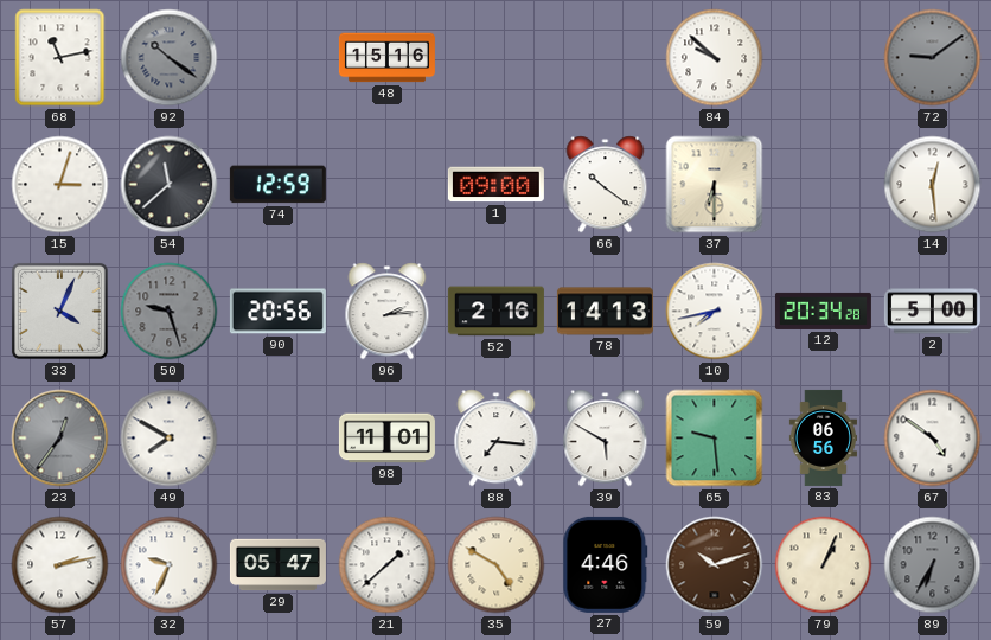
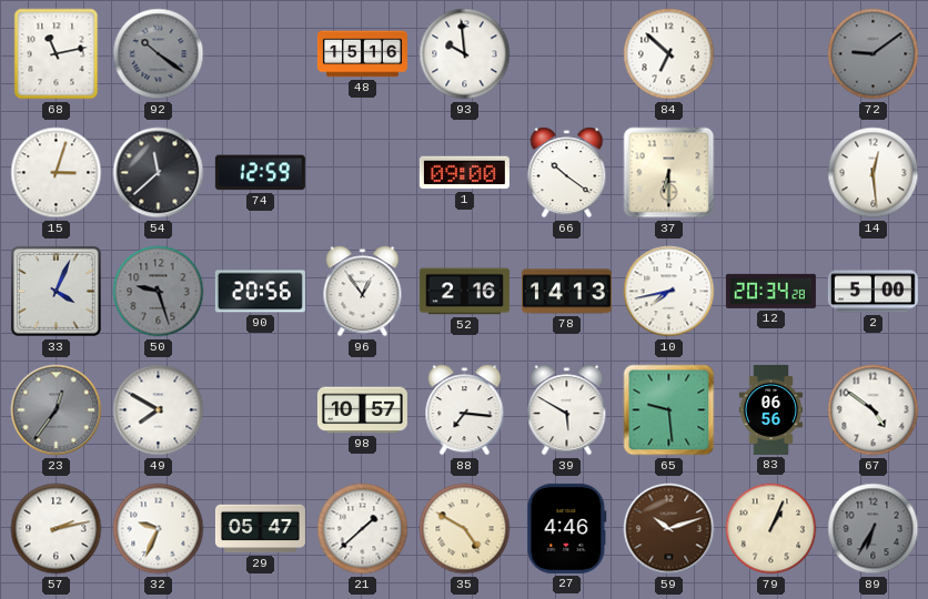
93: none -> 9:59
84: 9:52 -> 6:52
96: 2:14 -> 12:54
98: 11:01 -> 10:57
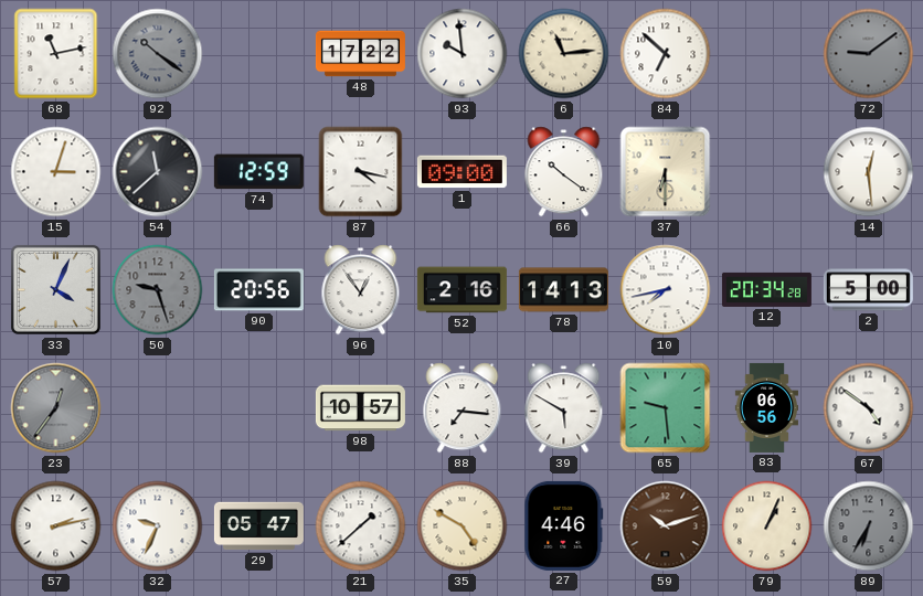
48: 15:16 -> 17:22
6: none -> 11:14
87: none -> 4:17
49: 7:50 -> none
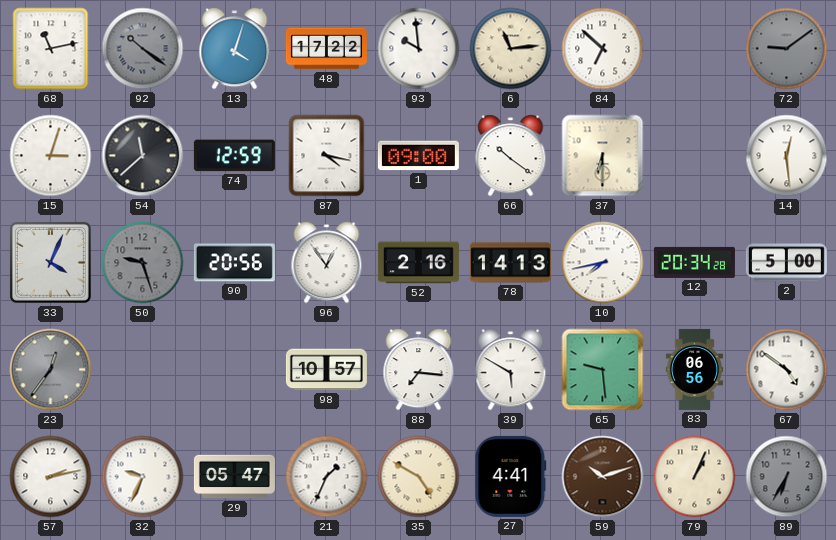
13: none -> 4:03
21: 1:38 -> 1:34
27: 4:46 -> 4:41
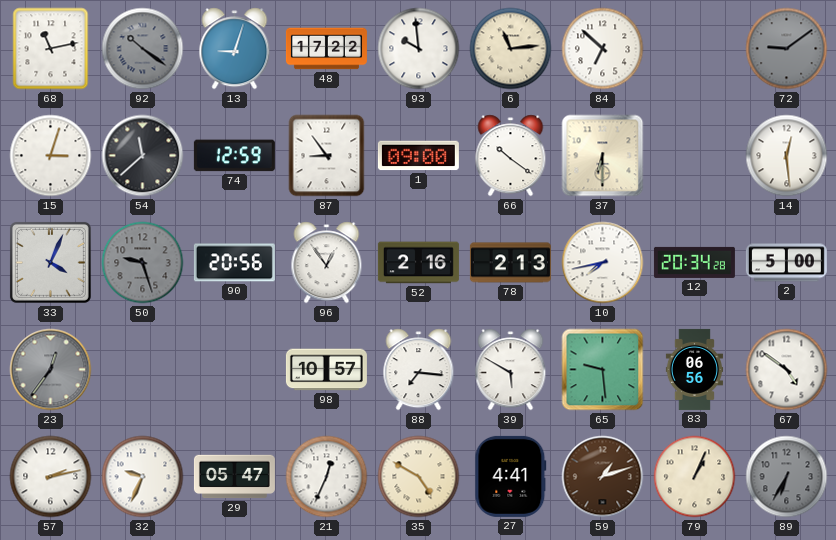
13: 4:03 -> 9:03
87: 4:17 -> 8:54
78: 14:13 -> 2:13
21: 1:34 -> 12:34
59: 10:12 -> 1:12
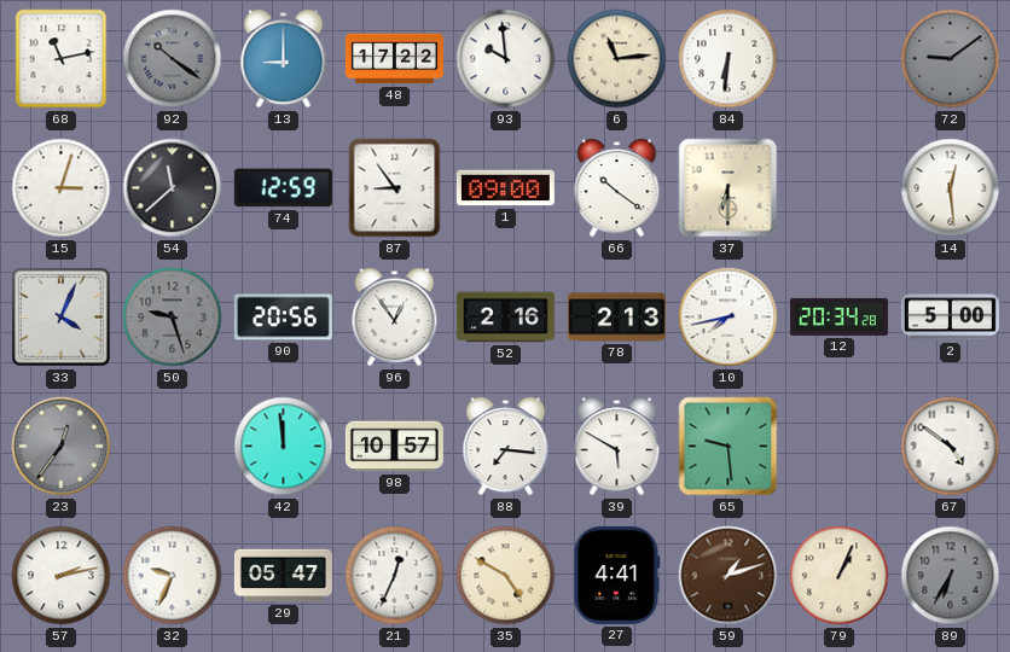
13: 9:03 -> 9:00
84: 6:52 -> 6:31
42: none -> 11:59
83: 06:56 -> none
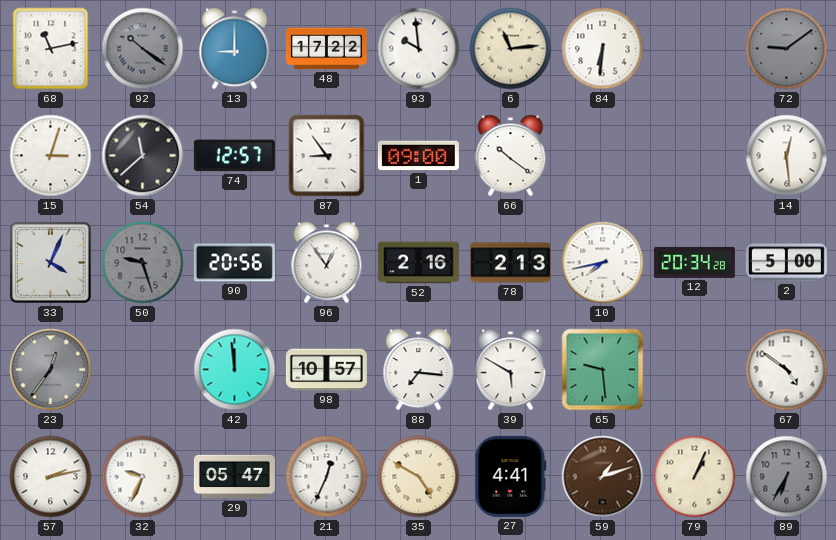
74: 12:59 -> 12:57
37: 6:30 -> none
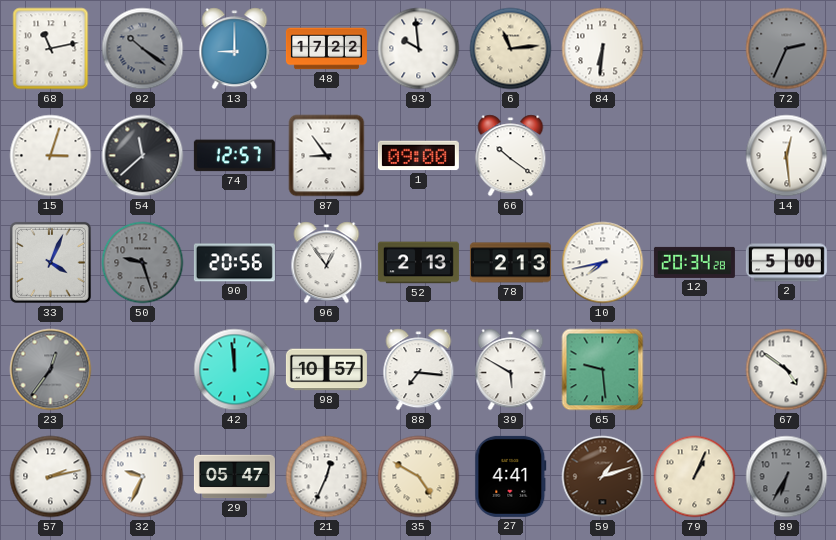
72: 9:09 -> 2:34
52: 2:16 -> 2:13
